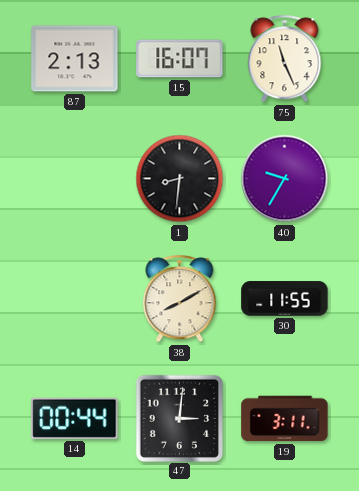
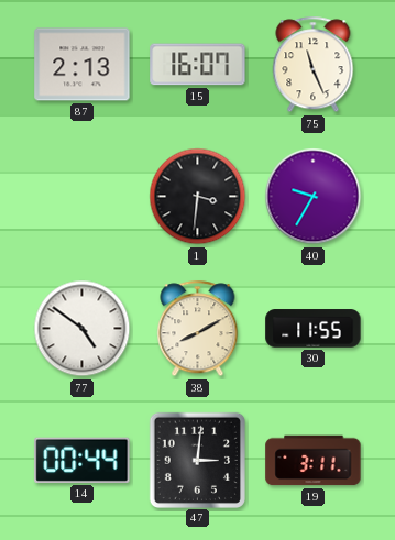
1: 8:31 -> 3:31
77: none -> 4:51
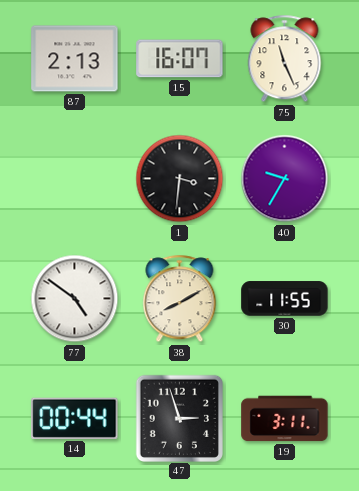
47: 3:01 -> 2:57
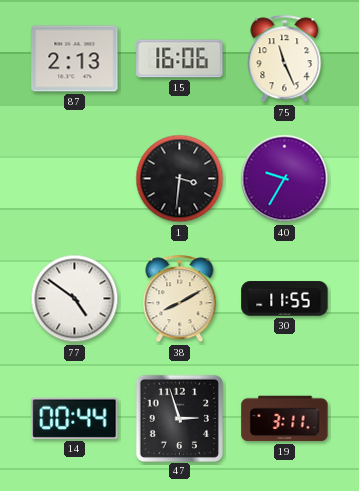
15: 16:07 -> 16:06
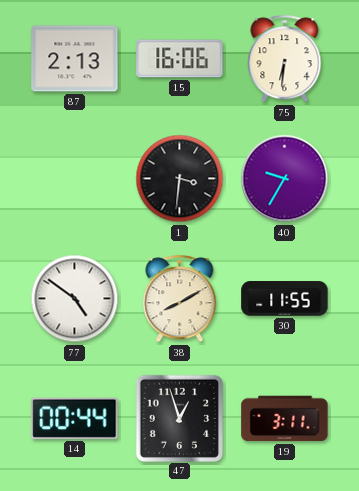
75: 11:26 -> 6:31
47: 2:57 -> 12:57
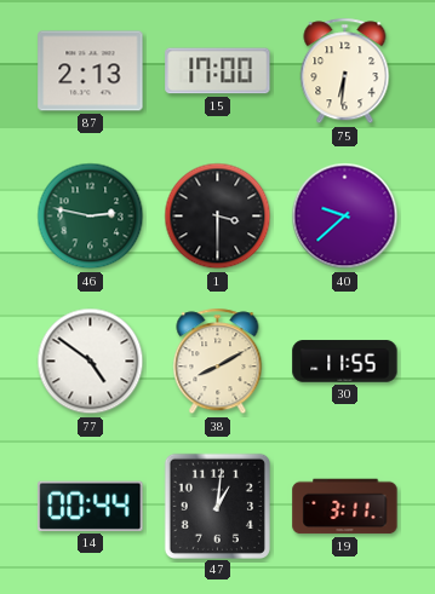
15: 16:06 -> 17:00
46: none -> 2:47
1: 3:31 -> 3:30
40: 9:35 -> 9:38
47: 12:57 -> 1:01
